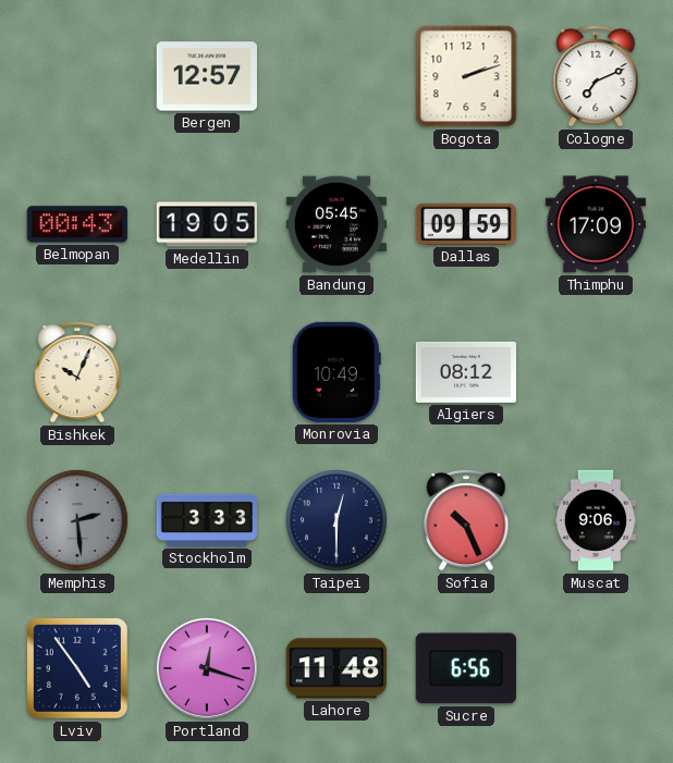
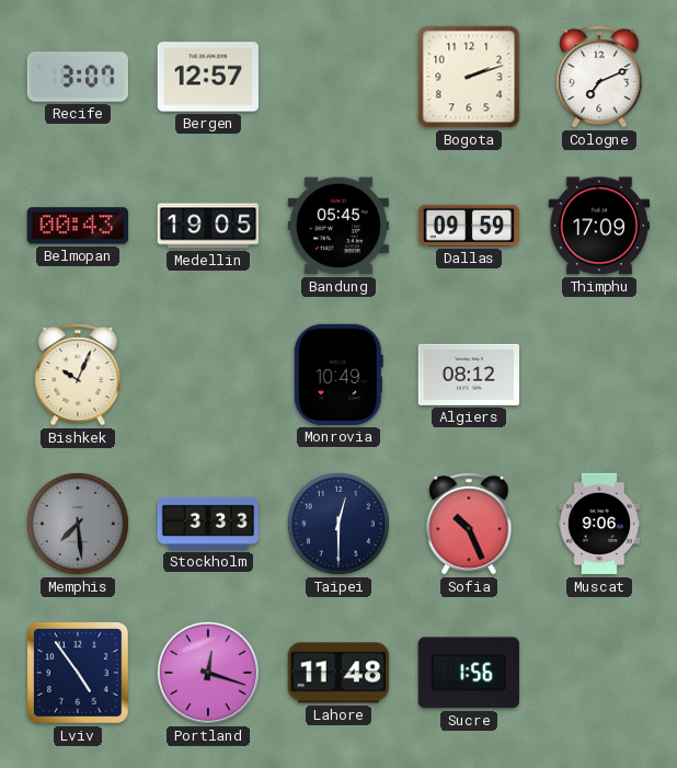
Recife: none -> 3:07
Memphis: 2:29 -> 7:29
Sucre: 6:56 -> 1:56
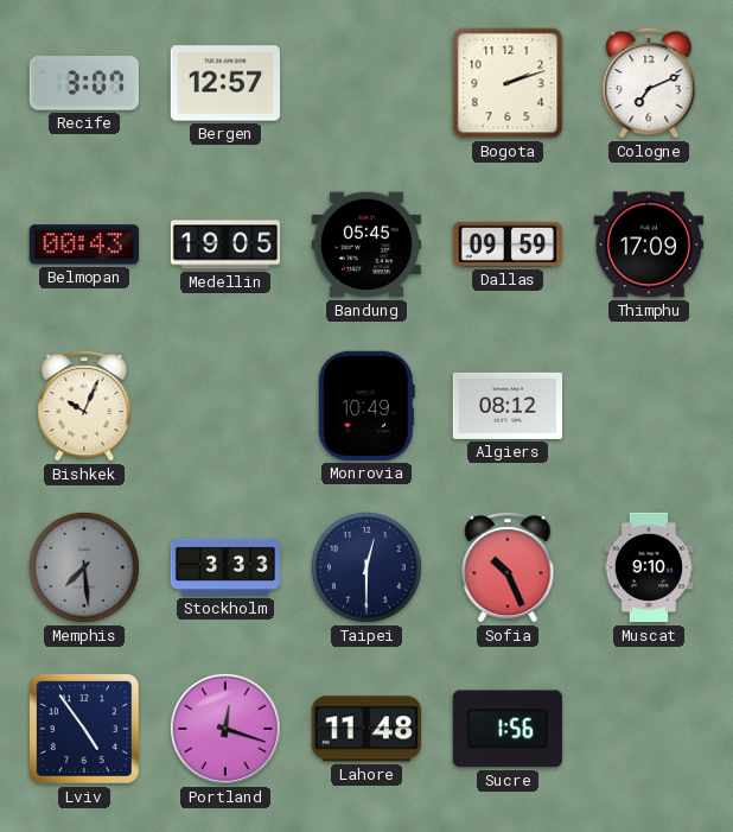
Muscat: 9:06 -> 9:10
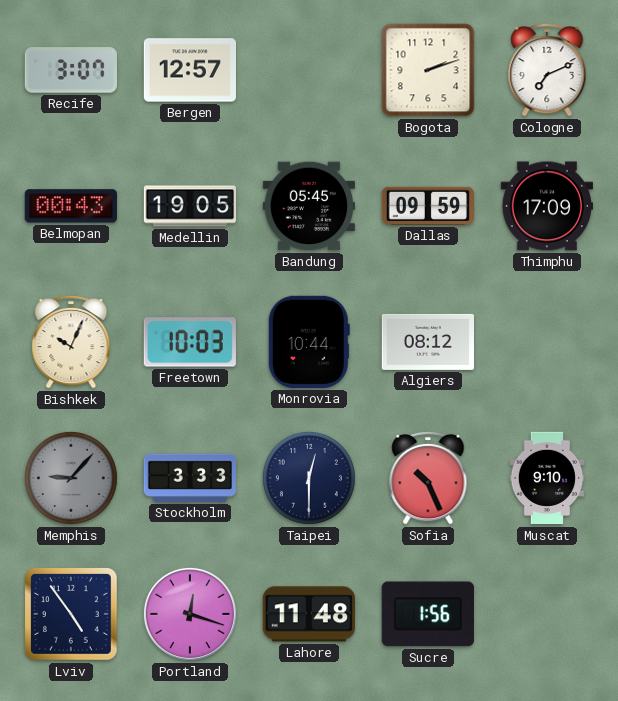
Freetown: none -> 10:03
Monrovia: 10:49 -> 10:44
Memphis: 7:29 -> 9:07
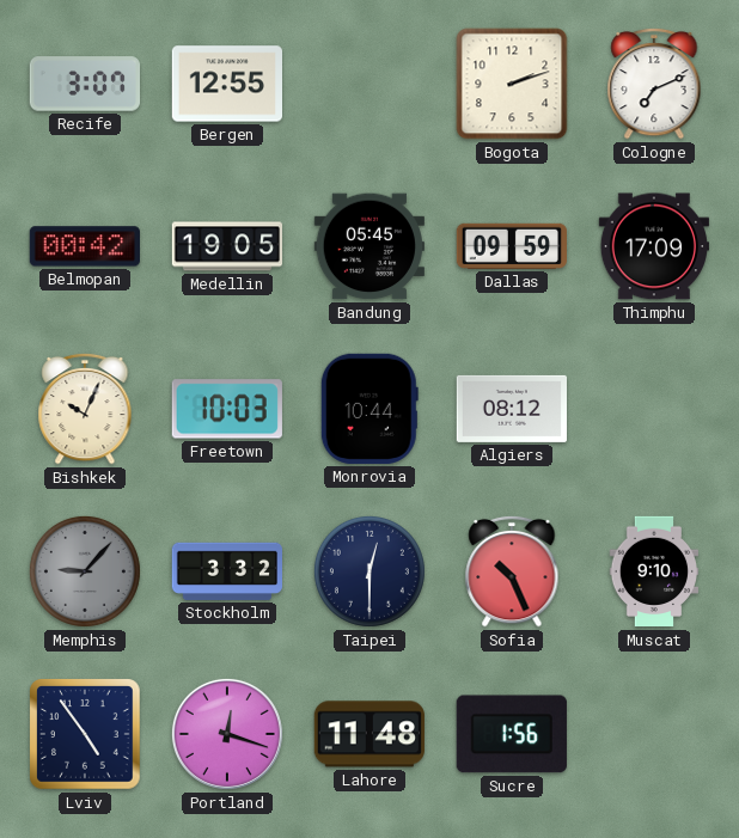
Bergen: 12:57 -> 12:55
Belmopan: 00:43 -> 00:42
Stockholm: 3:33 -> 3:32
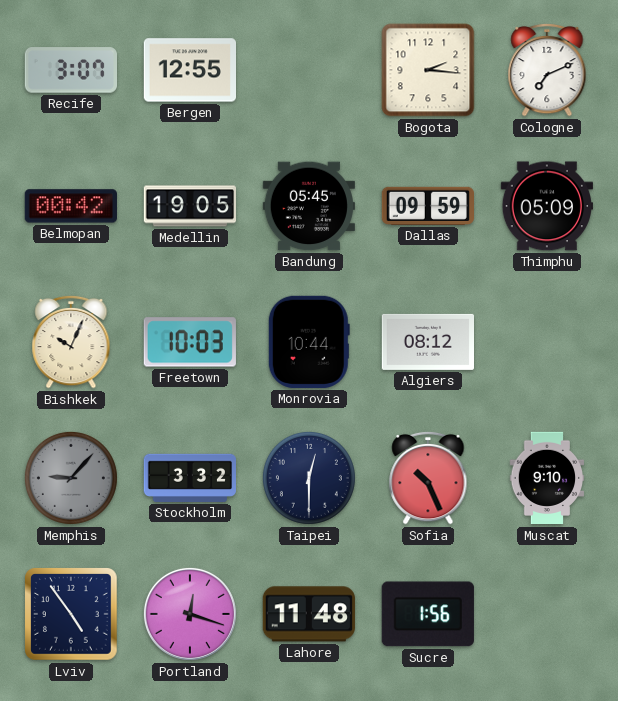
Bogota: 2:12 -> 2:16
Thimphu: 17:09 -> 05:09
